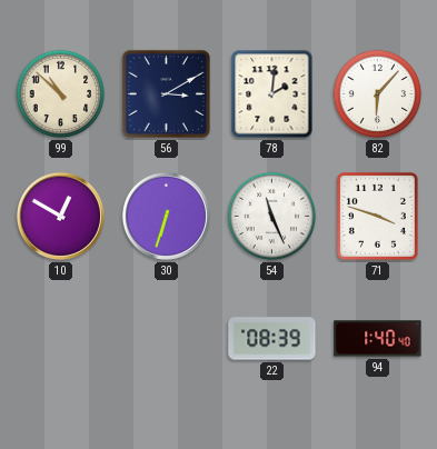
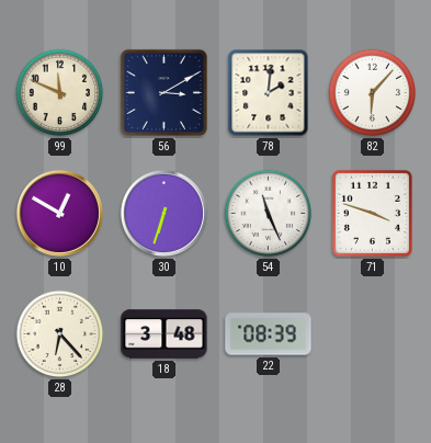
99: 10:52 -> 11:49
28: none -> 6:23
18: none -> 3:48
94: 1:40 -> none
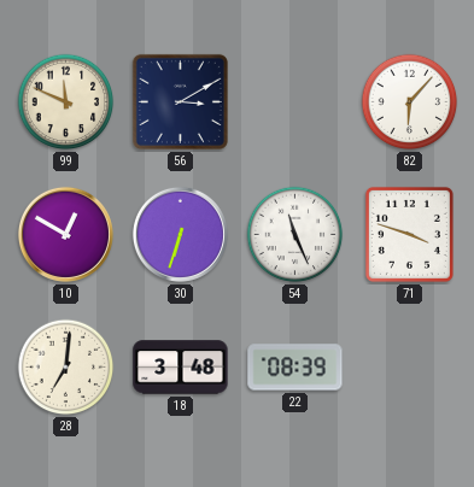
78: 2:01 -> none
28: 6:23 -> 7:01
